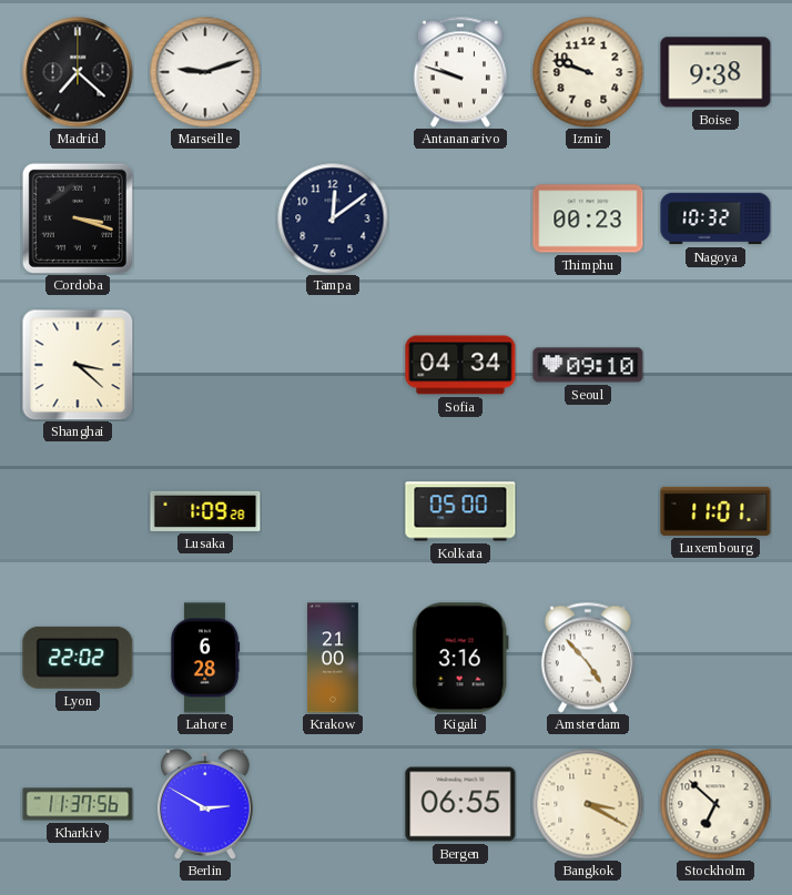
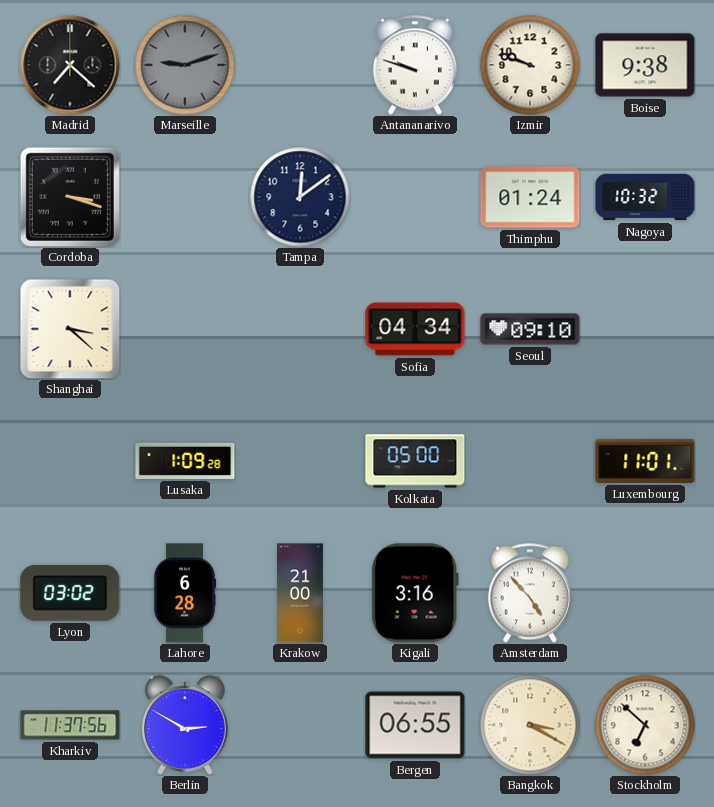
Marseille dial: white -> grey
Thimphu: 00:23 -> 01:24
Lyon: 22:02 -> 03:02
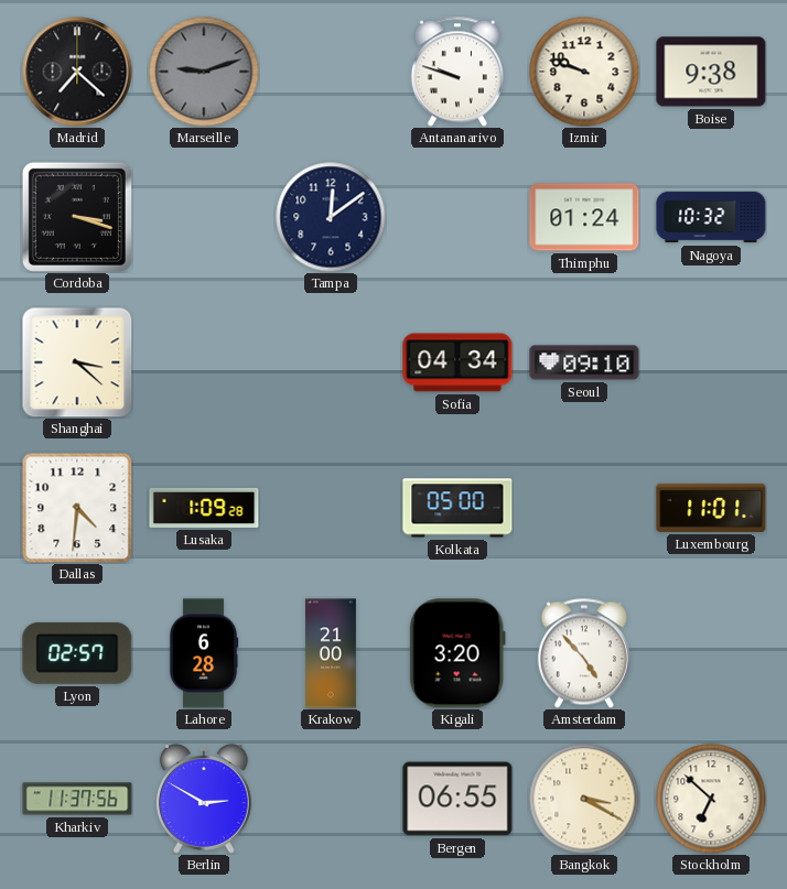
Dallas: none -> 4:31
Lyon: 03:02 -> 02:57
Kigali: 3:16 -> 3:20
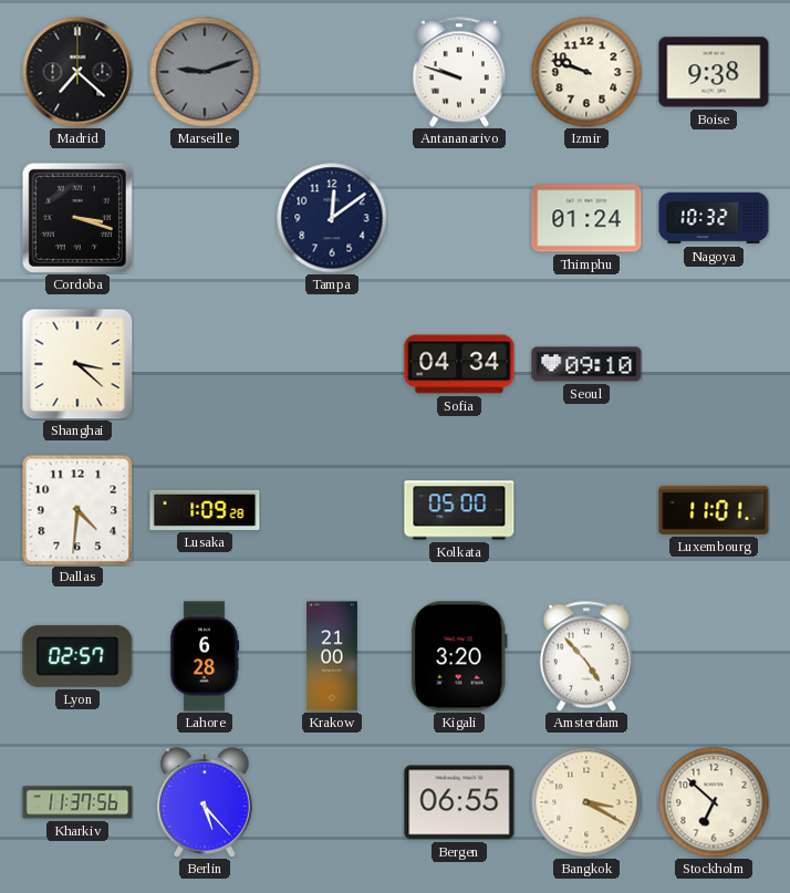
Berlin: 2:50 -> 5:23
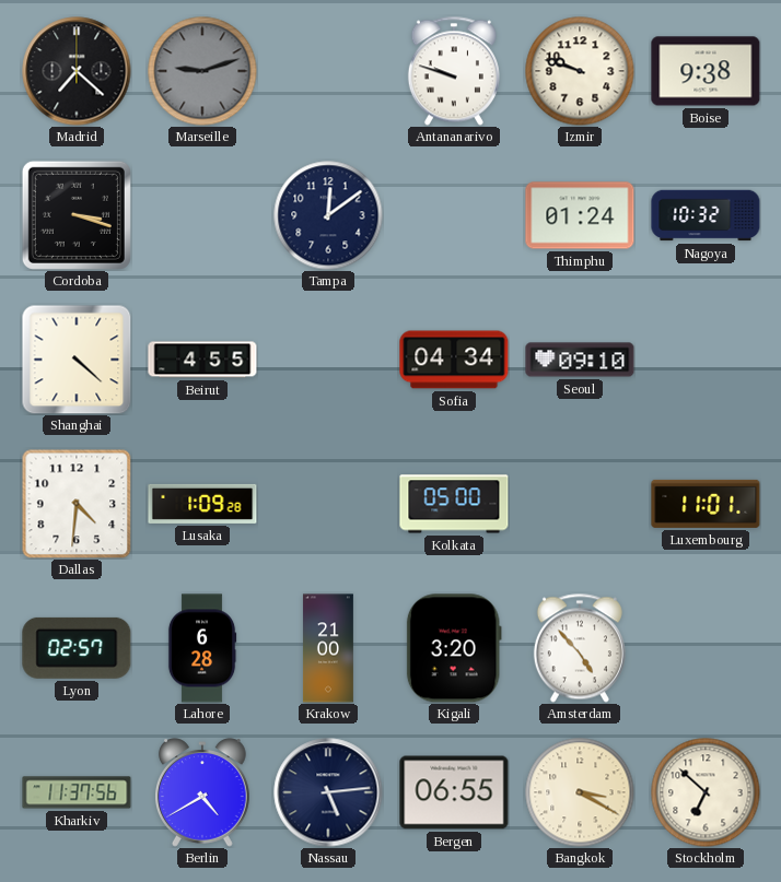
Shanghai: 3:22 -> 4:22
Beirut: none -> 4:55
Berlin: 5:23 -> 4:40
Nassau: none -> 5:14
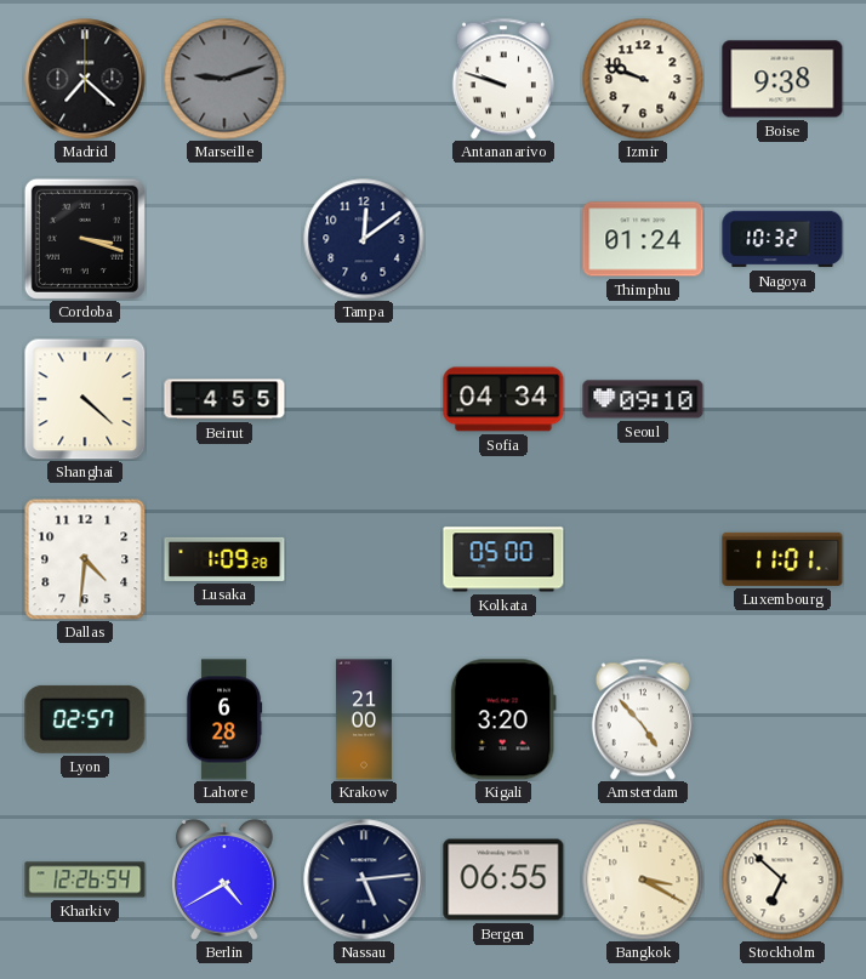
Kharkiv: 11:37 -> 12:26
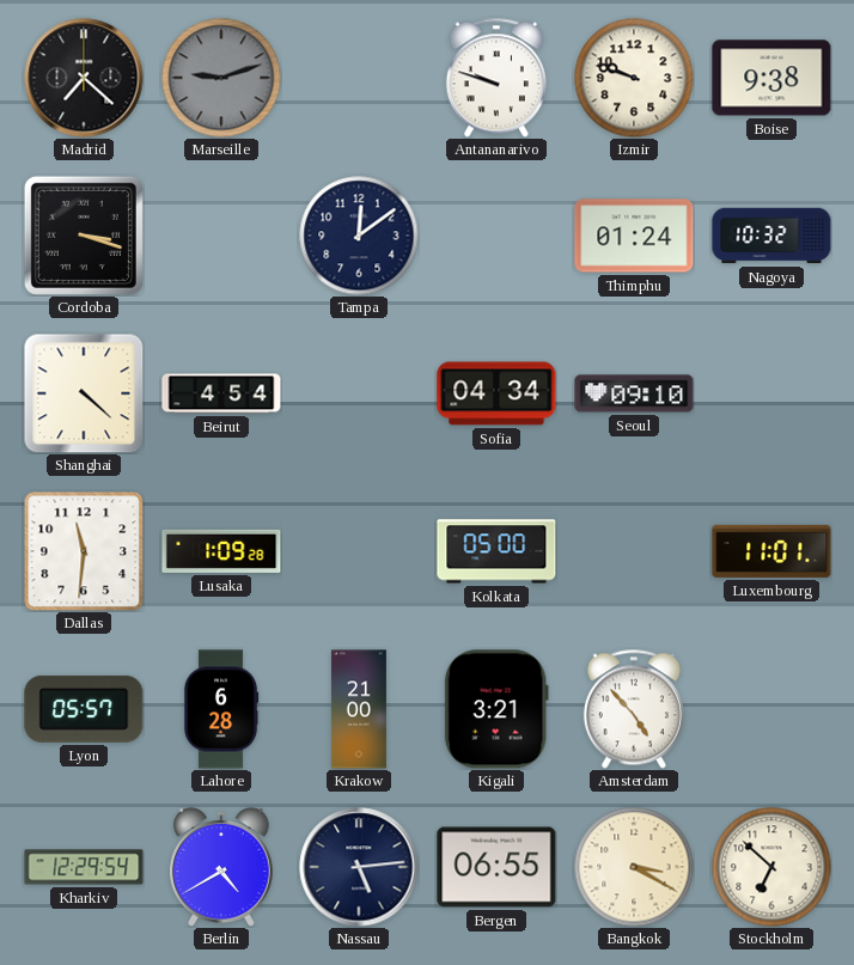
Beirut: 4:55 -> 4:54
Dallas: 4:31 -> 11:31
Lyon: 02:57 -> 05:57
Kigali: 3:20 -> 3:21
Kharkiv: 12:26 -> 12:29
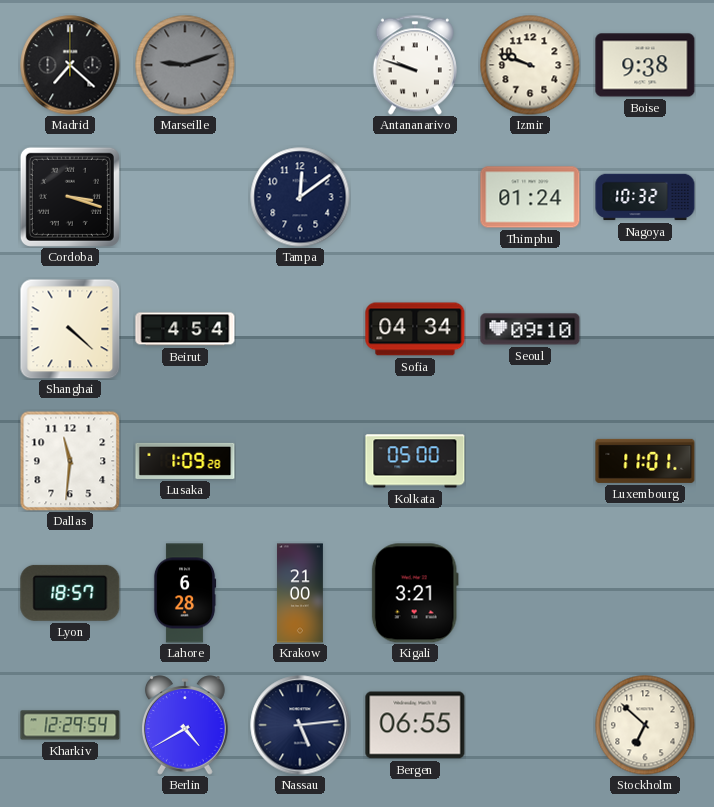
Lyon: 05:57 -> 18:57
Amsterdam: 4:53 -> none
Bangkok: 3:20 -> none
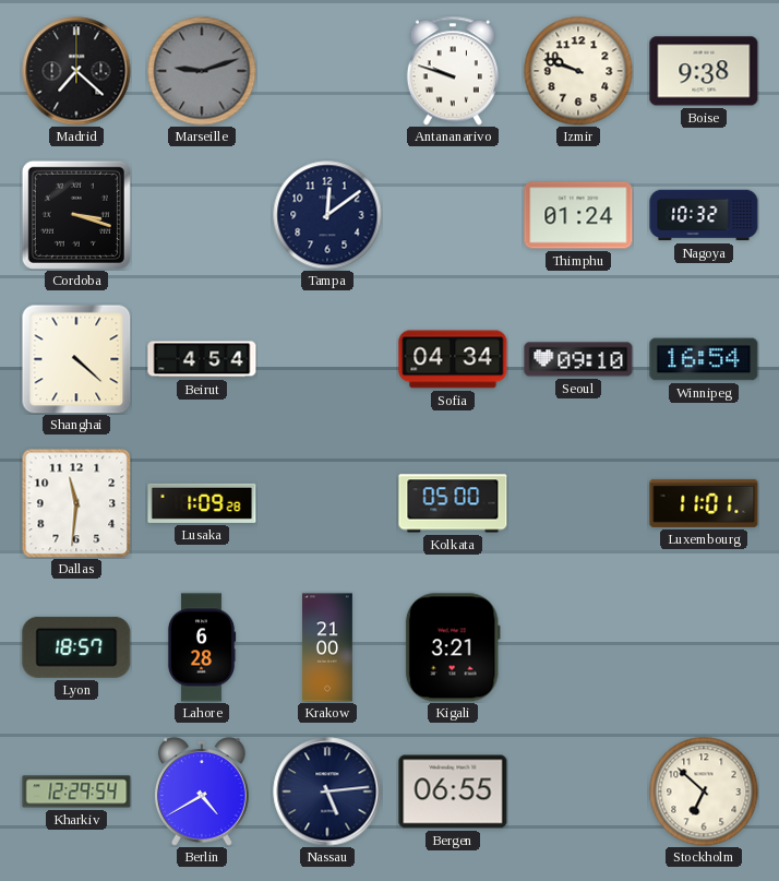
Winnipeg: none -> 16:54
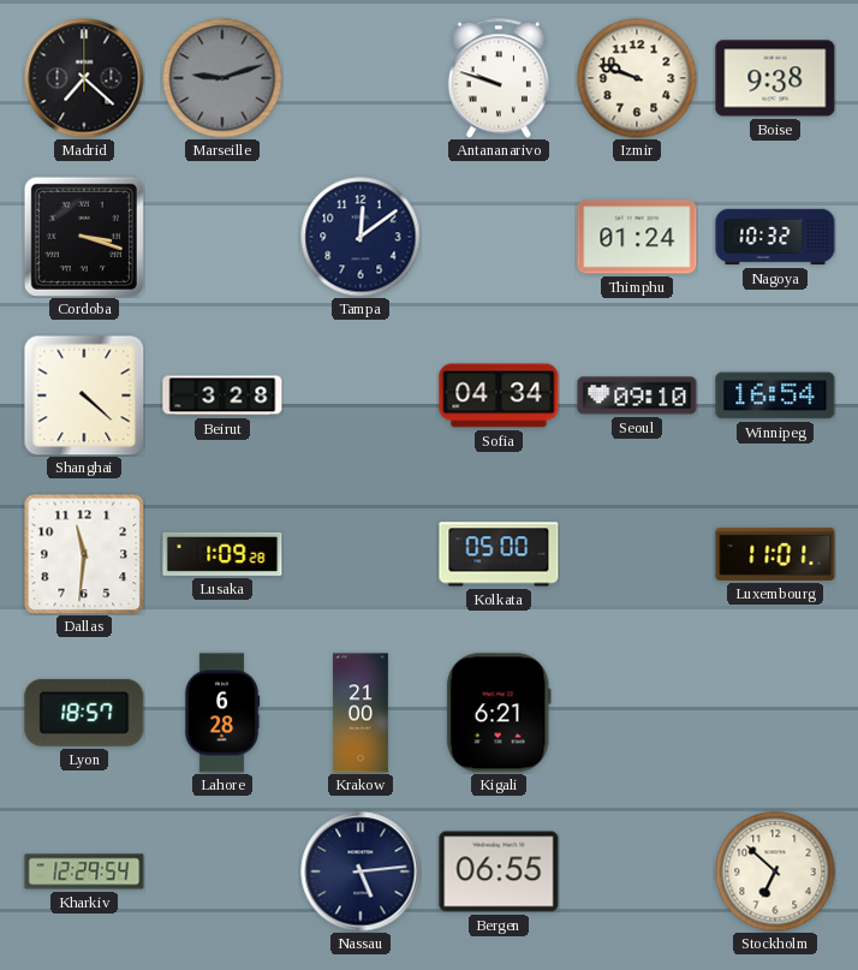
Beirut: 4:54 -> 3:28
Kigali: 3:21 -> 6:21
Berlin: 4:40 -> none
